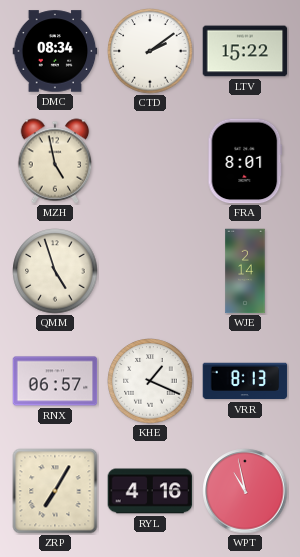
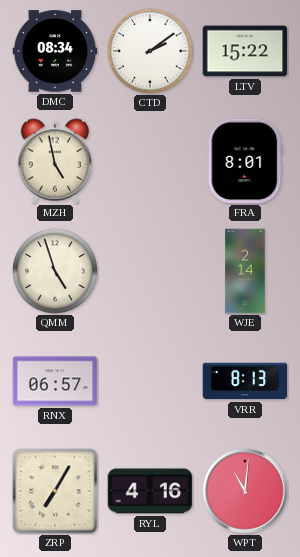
KHE: 1:19 -> none
WPT: 10:58 -> 11:01
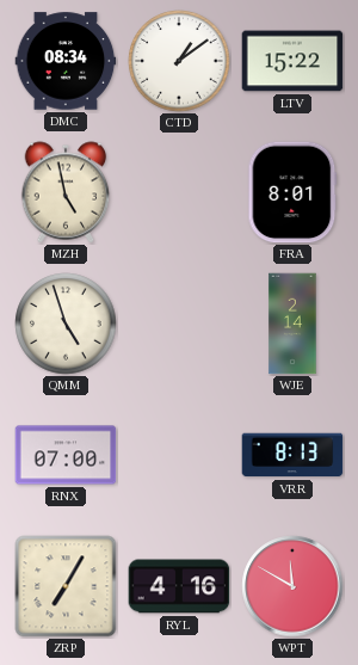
CTD: 2:09 -> 1:09
RNX: 06:57 -> 07:00
WPT: 11:01 -> 11:50
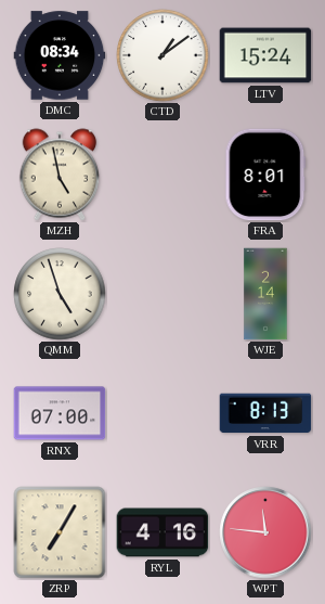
LTV: 15:22 -> 15:24
WPT: 11:50 -> 11:46
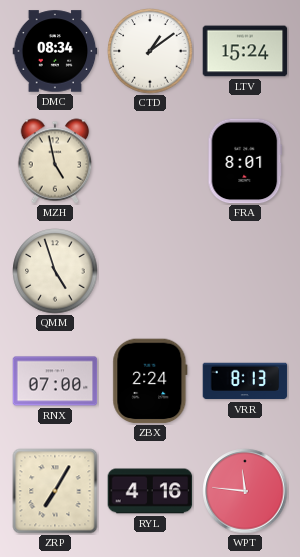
WJE: 2:14 -> none
ZBX: none -> 2:24
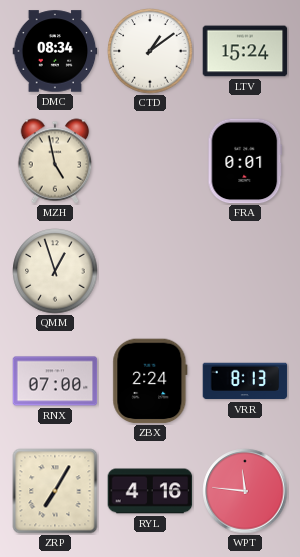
FRA: 8:01 -> 0:01
QMM: 4:57 -> 12:57
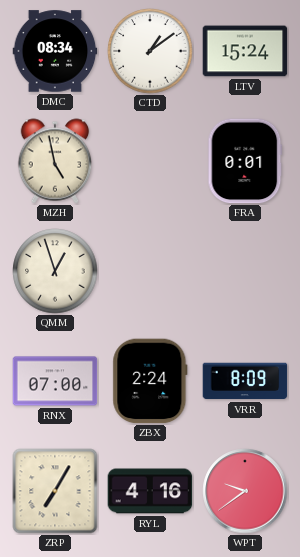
VRR: 8:13 -> 8:09
WPT: 11:46 -> 9:39
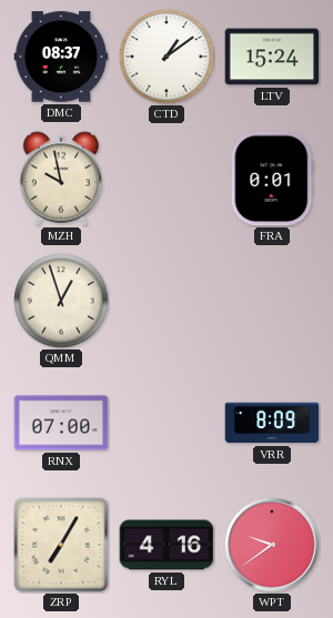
DMC: 08:34 -> 08:37
MZH: 4:58 -> 9:58
ZBX: 2:24 -> none
